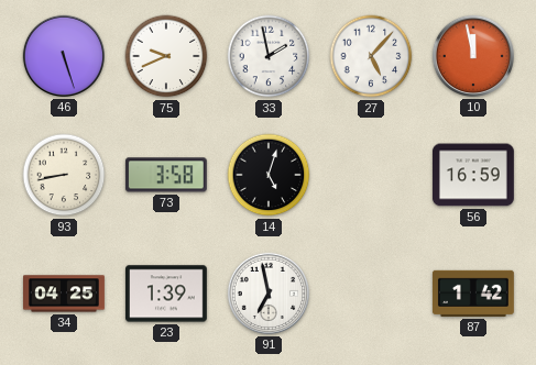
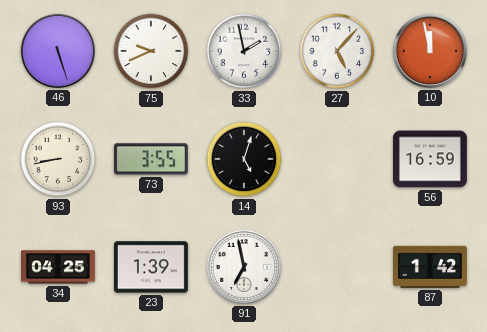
73: 3:58 -> 3:55
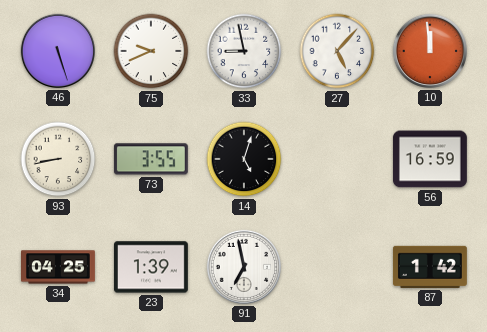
33: 1:58 -> 8:58
10: 11:58 -> 11:59
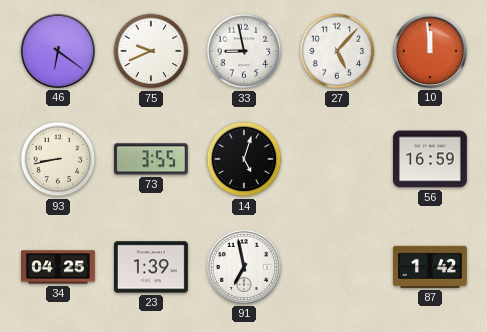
46: 5:27 -> 6:21
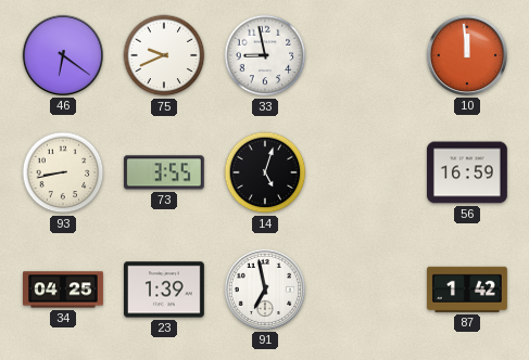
27: 5:07 -> none
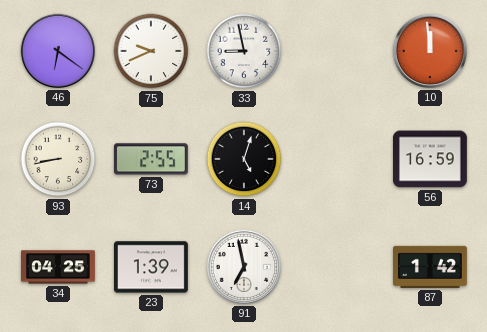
73: 3:55 -> 2:55
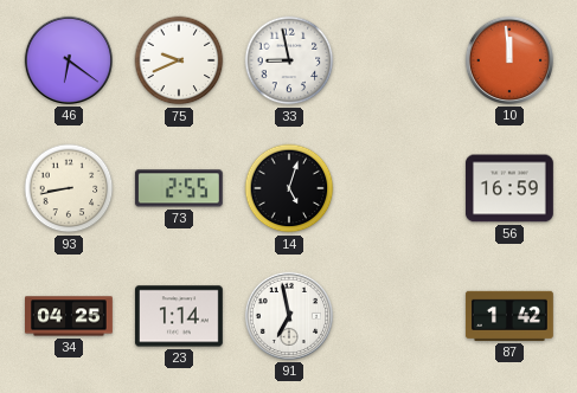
23: 1:39 -> 1:14
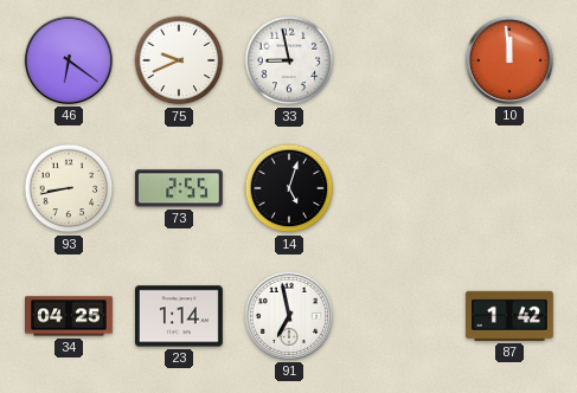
56: 16:59 -> none
